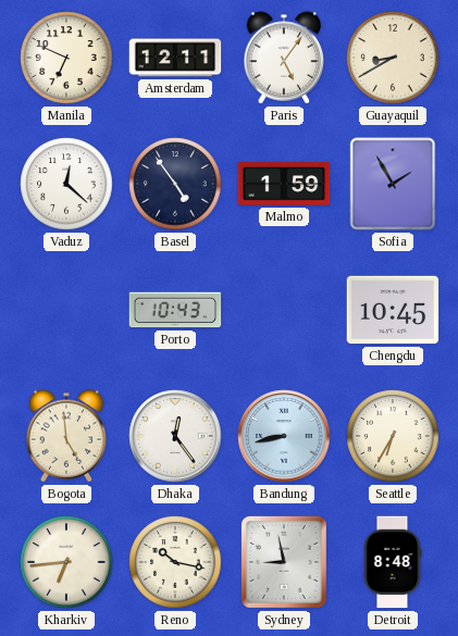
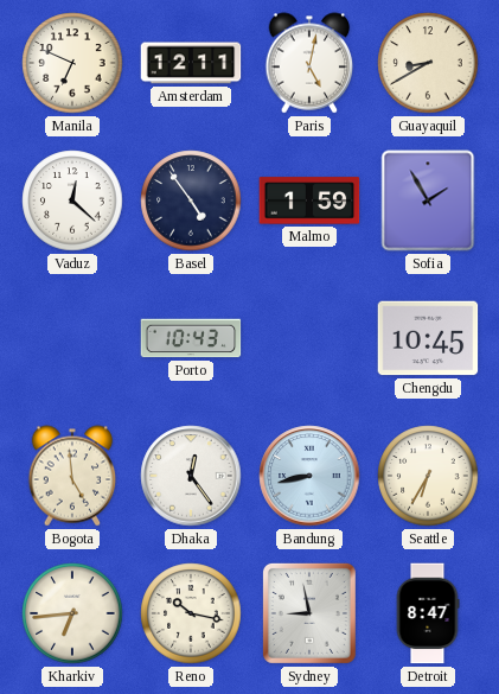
Paris: 5:06 -> 5:02
Detroit: 8:48 -> 8:47
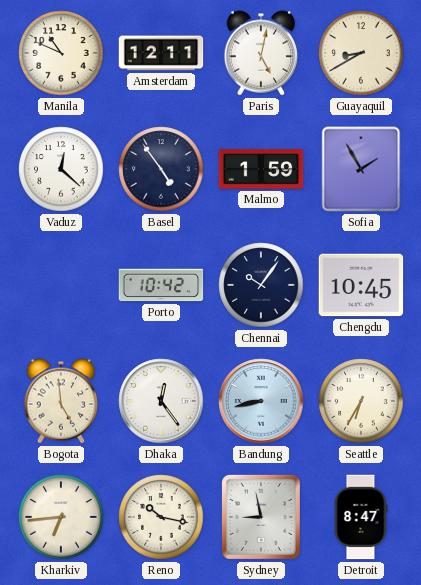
Manila: 6:49 -> 10:49
Porto: 10:43 -> 10:42
Chennai: none -> 10:06
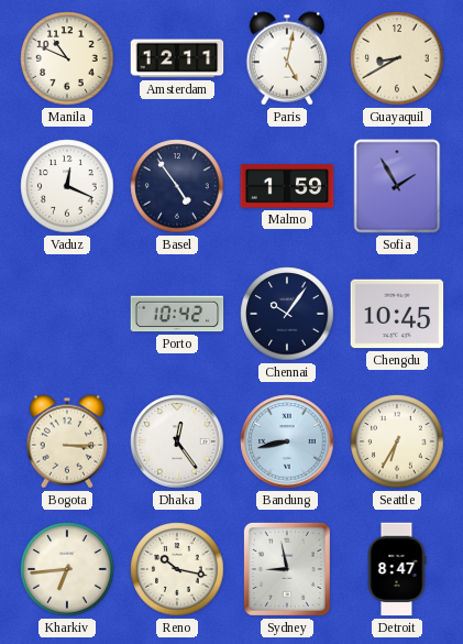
Vaduz: 12:22 -> 12:19
Bogota: 4:59 -> 3:15
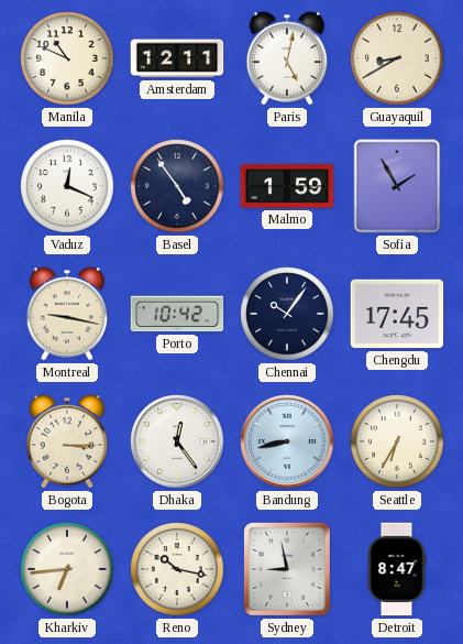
Montreal: none -> 9:17
Chengdu: 10:45 -> 17:45
